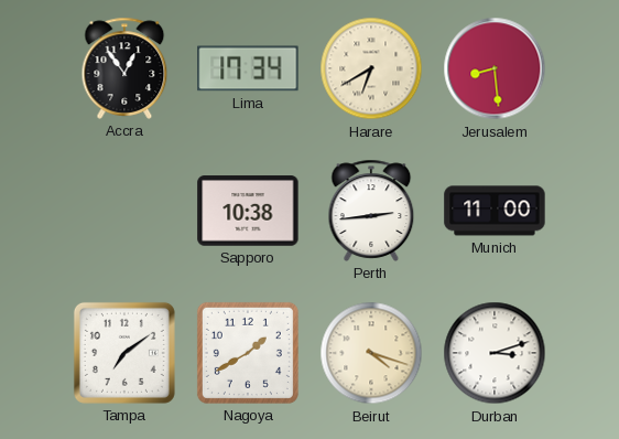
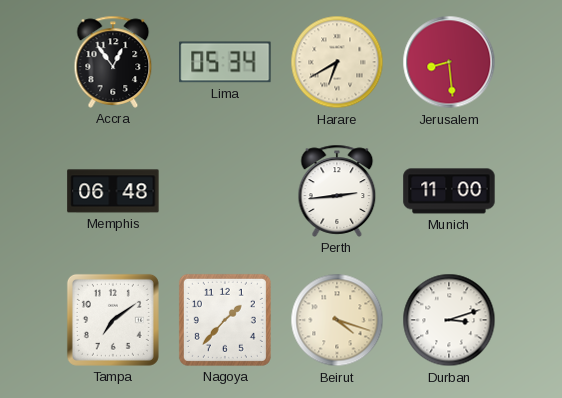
Lima: 17:34 -> 05:34
Memphis: none -> 06:48
Sapporo: 10:38 -> none
Nagoya: 1:40 -> 1:37
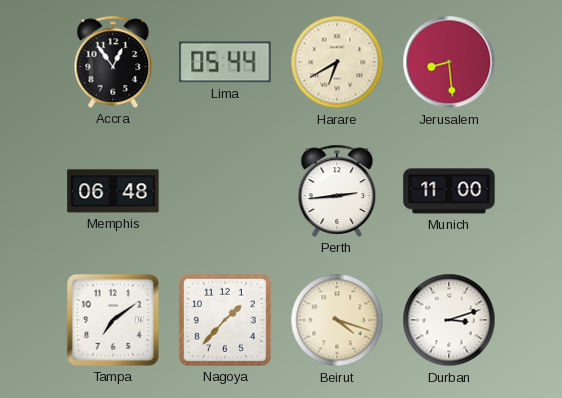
Lima: 05:34 -> 05:44
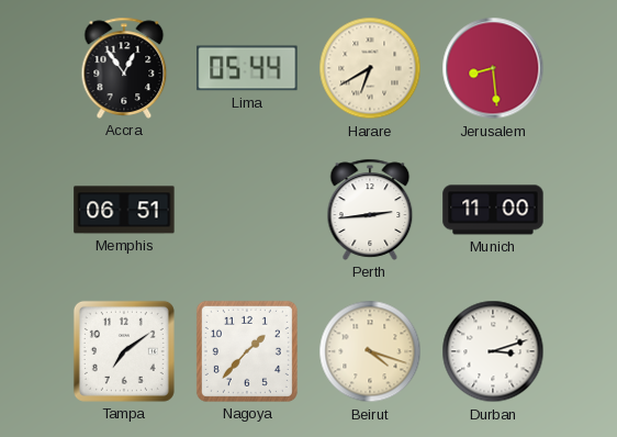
Memphis: 06:48 -> 06:51
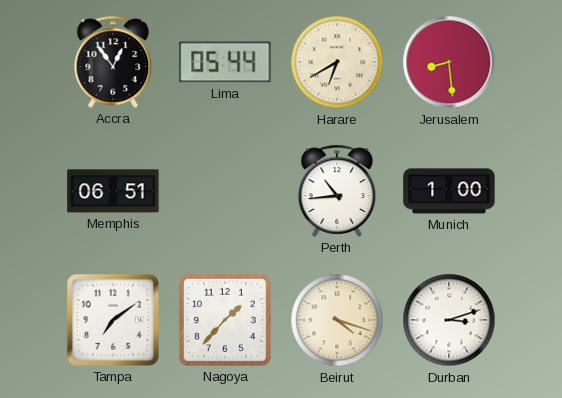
Perth: 2:44 -> 10:44
Munich: 11:00 -> 1:00
